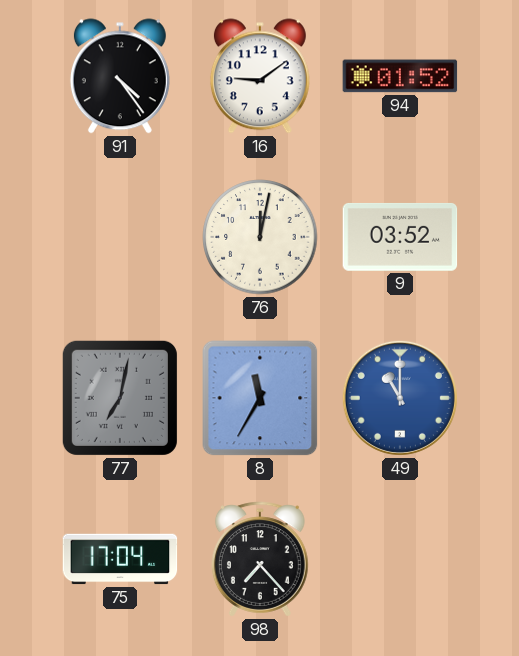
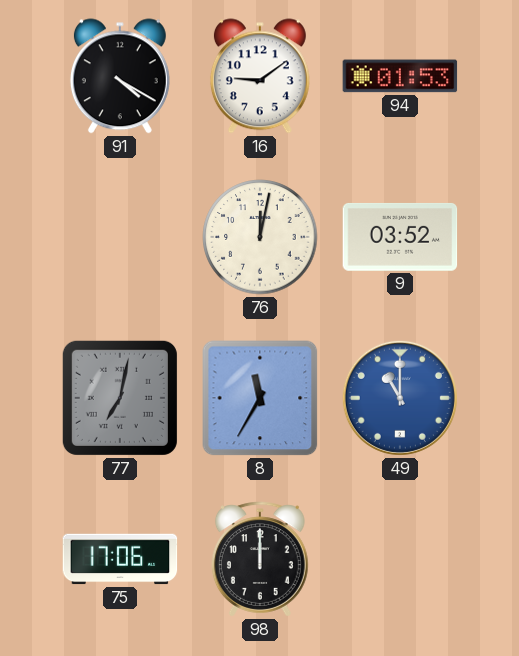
91: 4:24 -> 4:20
94: 01:52 -> 01:53
75: 17:04 -> 17:06
98: 7:23 -> 12:00
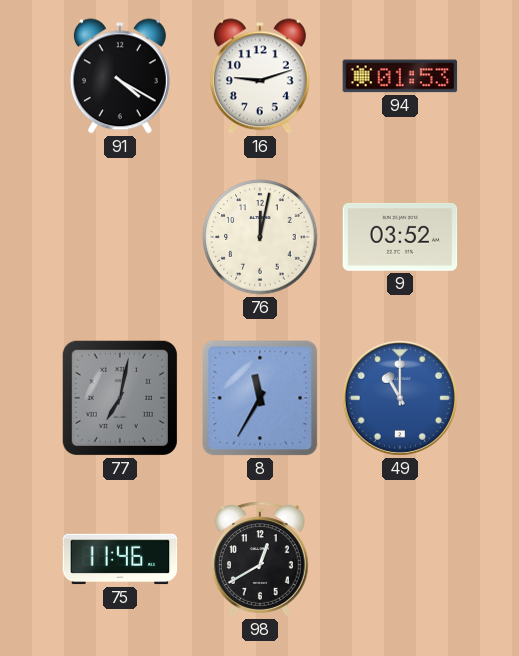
16: 9:09 -> 9:12
75: 17:06 -> 11:46
98: 12:00 -> 12:40
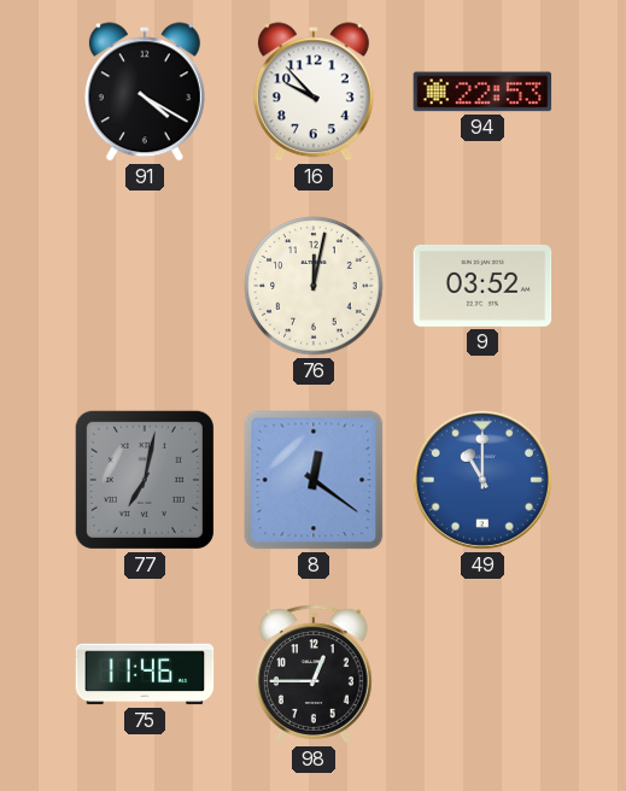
16: 9:12 -> 9:53
94: 01:53 -> 22:53
8: 11:35 -> 12:21
98: 12:40 -> 12:45
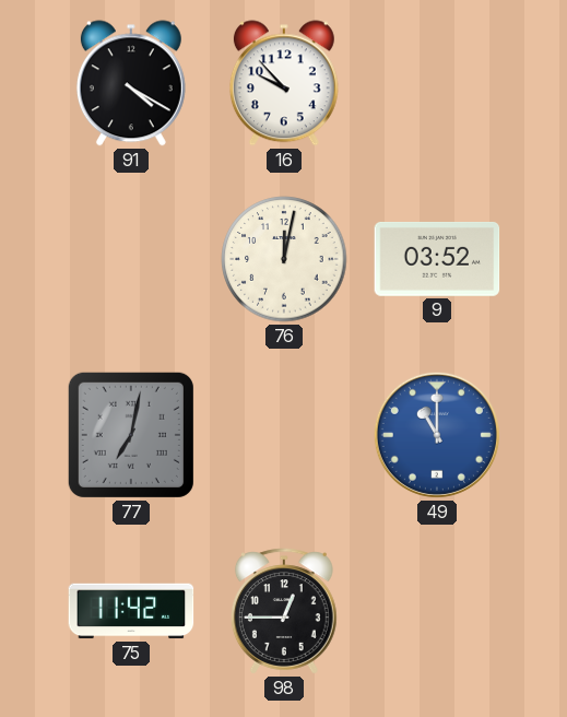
94: 22:53 -> none
8: 12:21 -> none
75: 11:46 -> 11:42
